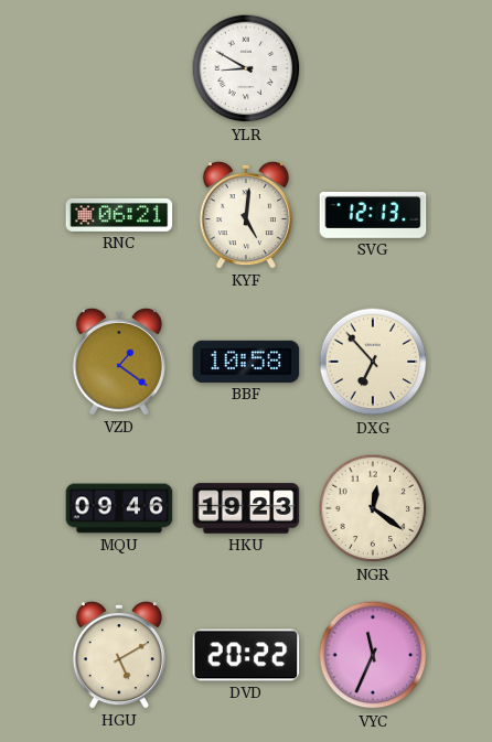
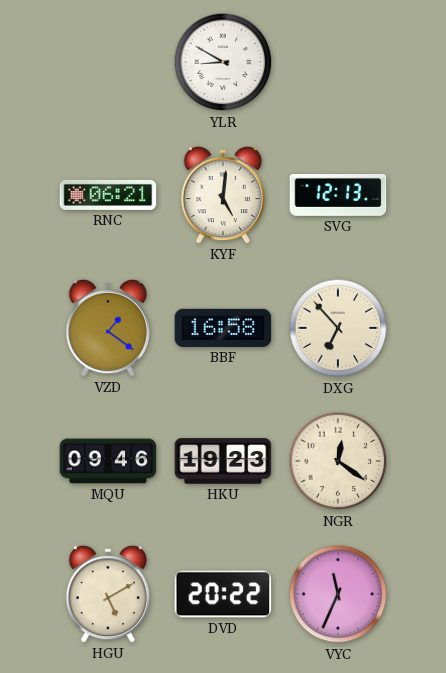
BBF: 10:58 -> 16:58
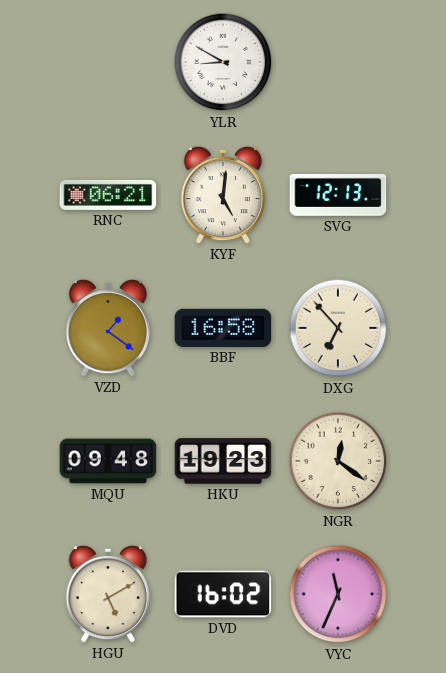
MQU: 09:46 -> 09:48
DVD: 20:22 -> 16:02
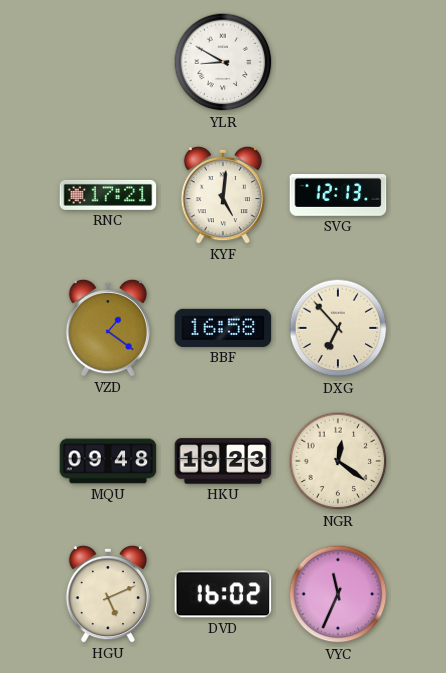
RNC: 06:21 -> 17:21
HGU: 5:10 -> 5:11
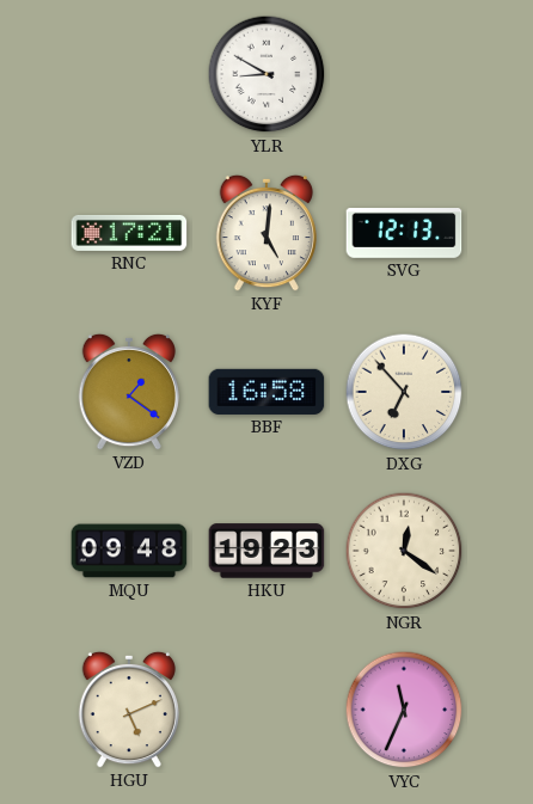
DVD: 16:02 -> none
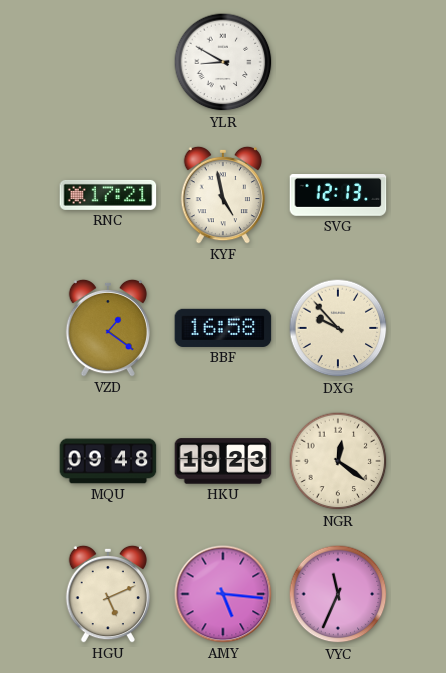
KYF: 5:01 -> 4:58
DXG: 6:53 -> 9:53
AMY: none -> 5:16
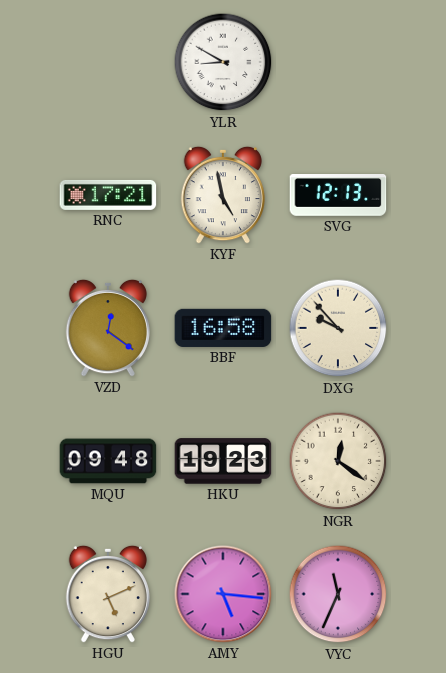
VZD: 1:21 -> 12:21
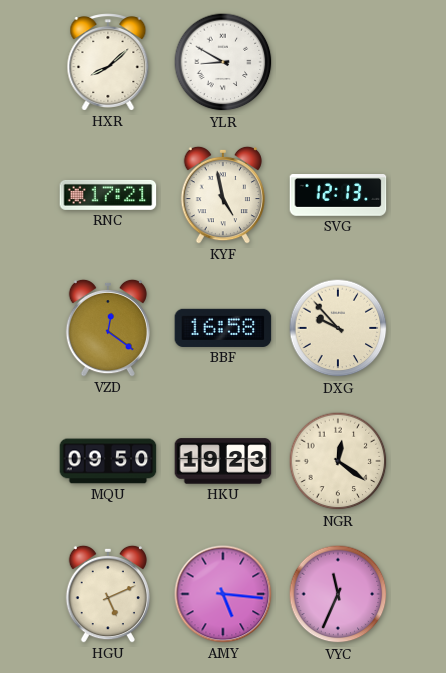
HXR: none -> 8:08
MQU: 09:48 -> 09:50
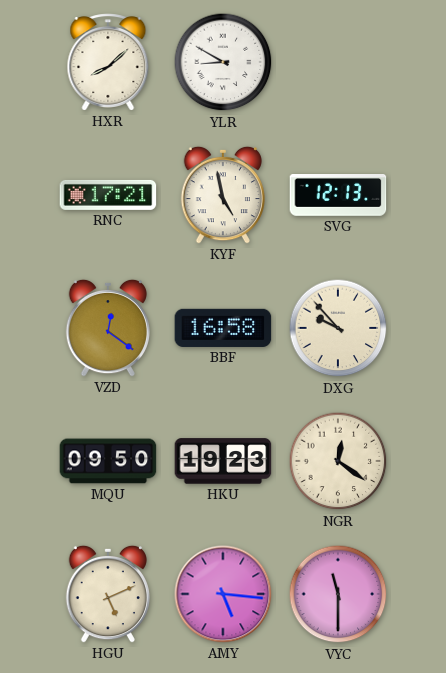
VYC: 11:34 -> 11:30
